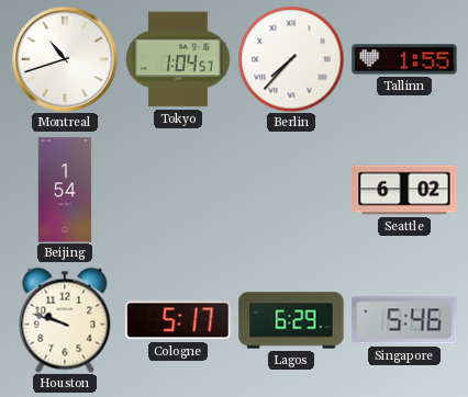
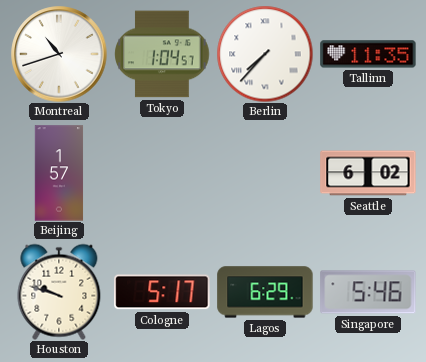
Tallinn: 1:55 -> 11:35
Beijing: 1:54 -> 1:57
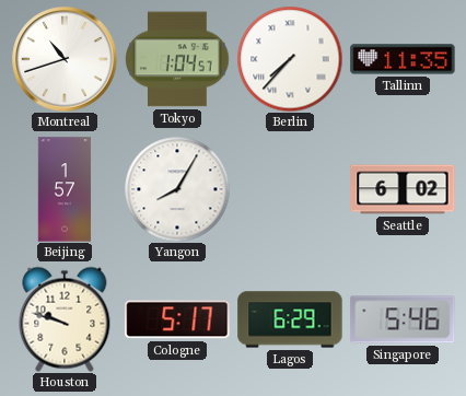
Yangon: none -> 8:05
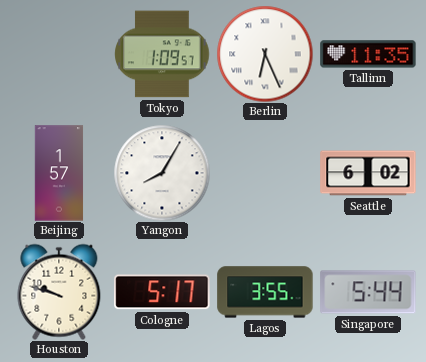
Montreal: 10:42 -> none
Tokyo: 1:04 -> 1:09
Berlin: 7:37 -> 6:26
Lagos: 6:29 -> 3:55
Singapore: 5:46 -> 5:44
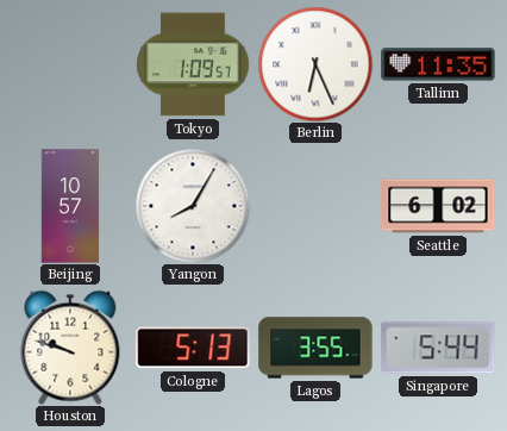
Beijing: 1:57 -> 10:57
Cologne: 5:17 -> 5:13
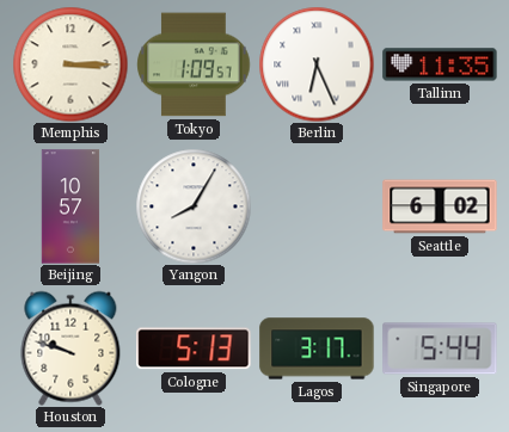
Memphis: none -> 3:15
Lagos: 3:55 -> 3:17
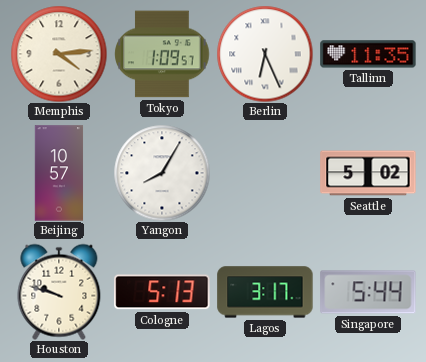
Memphis: 3:15 -> 4:14
Seattle: 6:02 -> 5:02
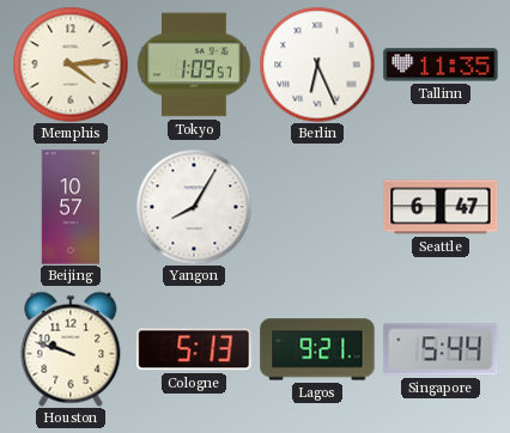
Seattle: 5:02 -> 6:47
Lagos: 3:17 -> 9:21
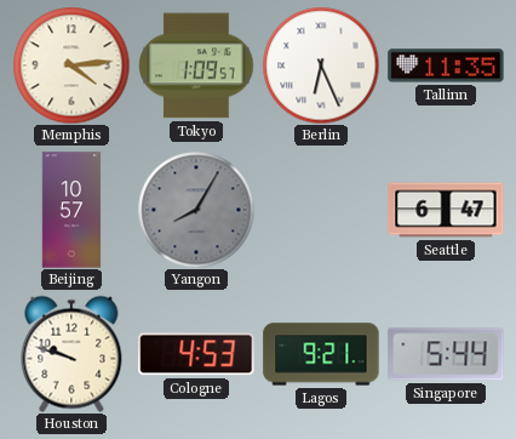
Yangon dial: white -> grey
Cologne: 5:13 -> 4:53
